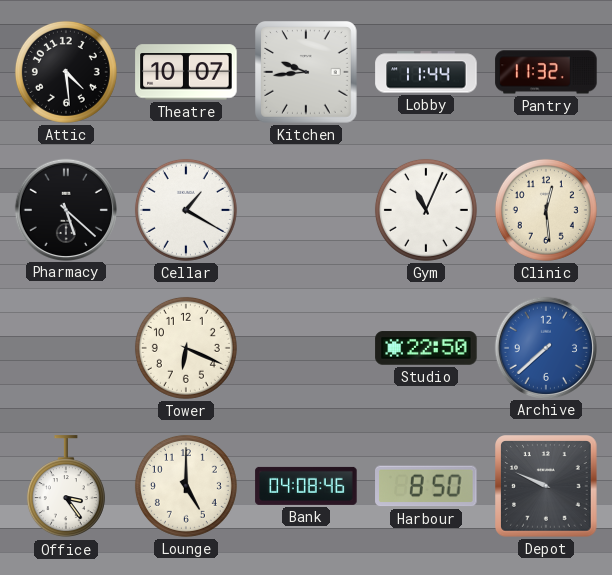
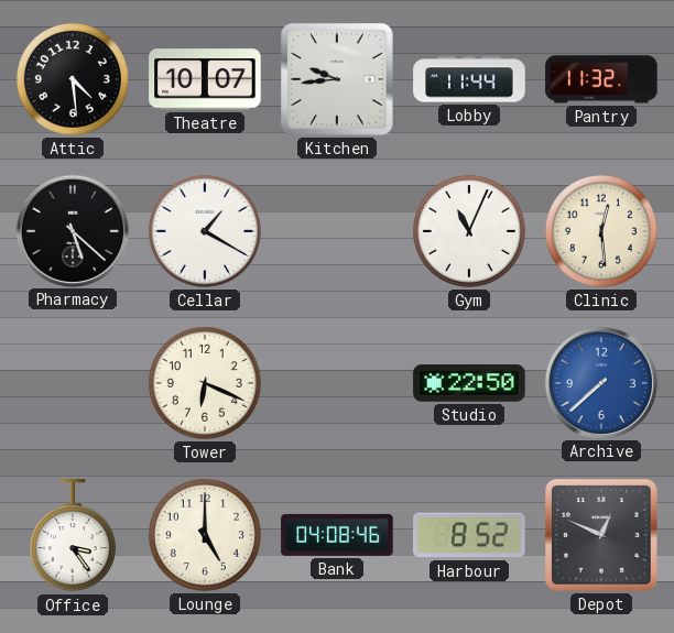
Harbour: 8:50 -> 8:52
Depot: 9:49 -> 12:49
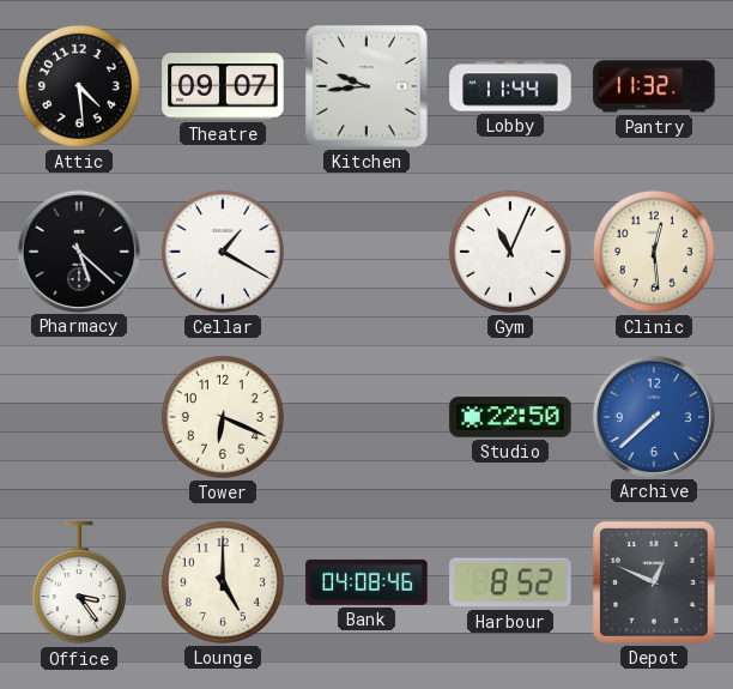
Theatre: 10:07 -> 09:07
